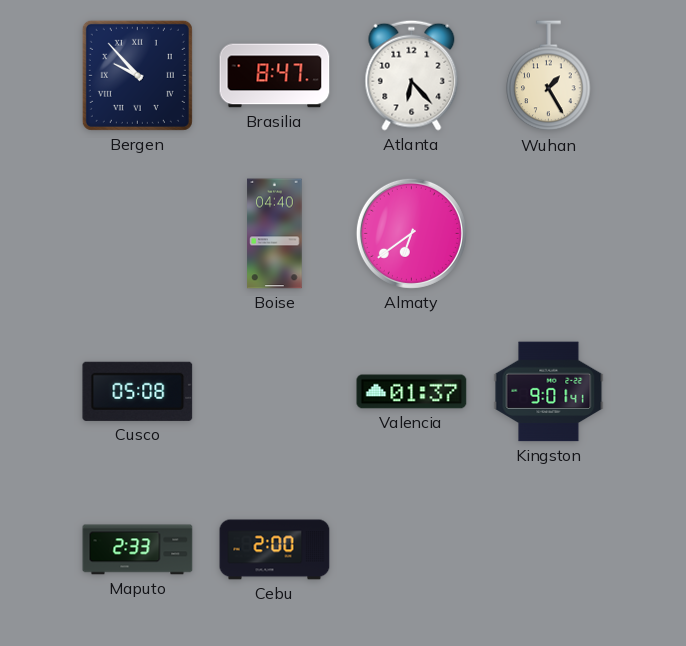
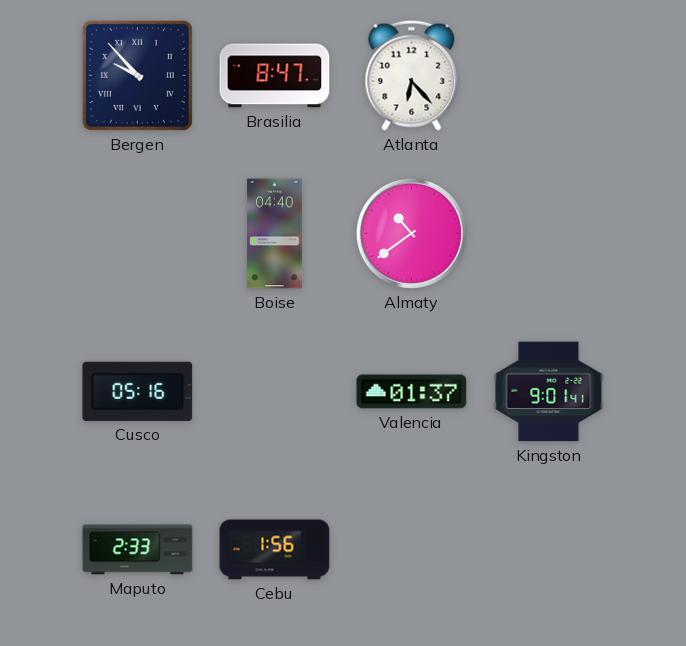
Wuhan: 1:25 -> none
Almaty: 6:39 -> 10:39
Cusco: 05:08 -> 05:16
Cebu: 2:00 -> 1:56
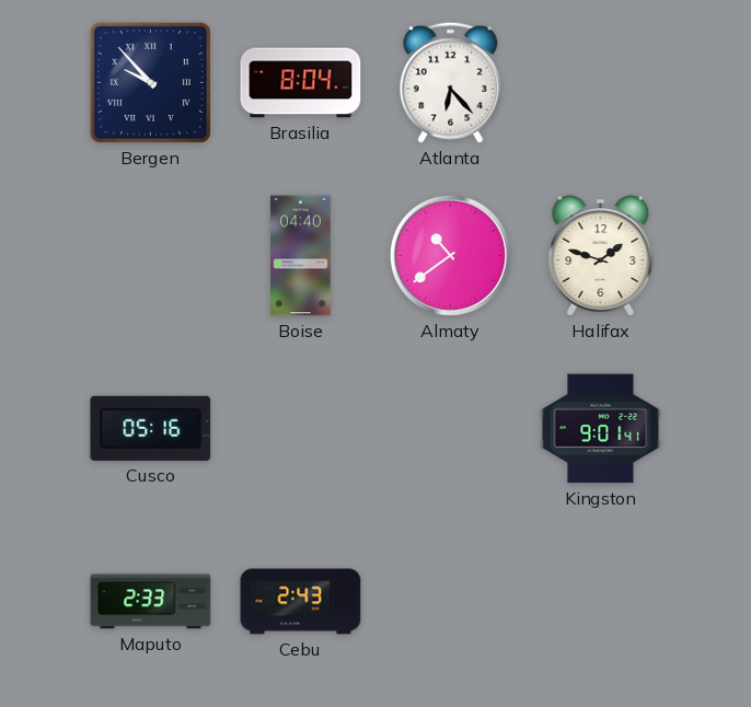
Brasilia: 8:47 -> 8:04
Halifax: none -> 1:48
Valencia: 01:37 -> none
Cebu: 1:56 -> 2:43
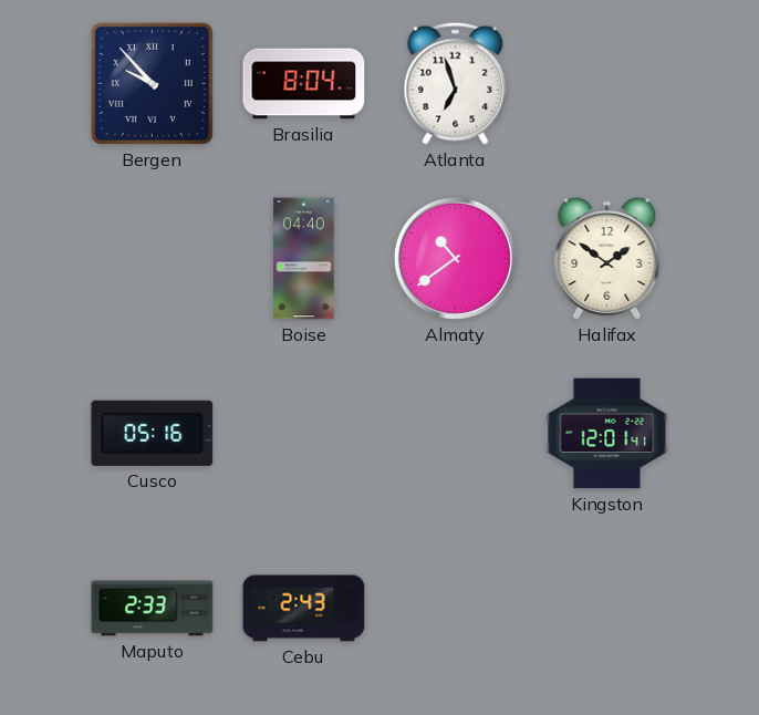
Atlanta: 6:23 -> 6:57
Halifax: 1:48 -> 1:51
Kingston: 9:01 -> 12:01
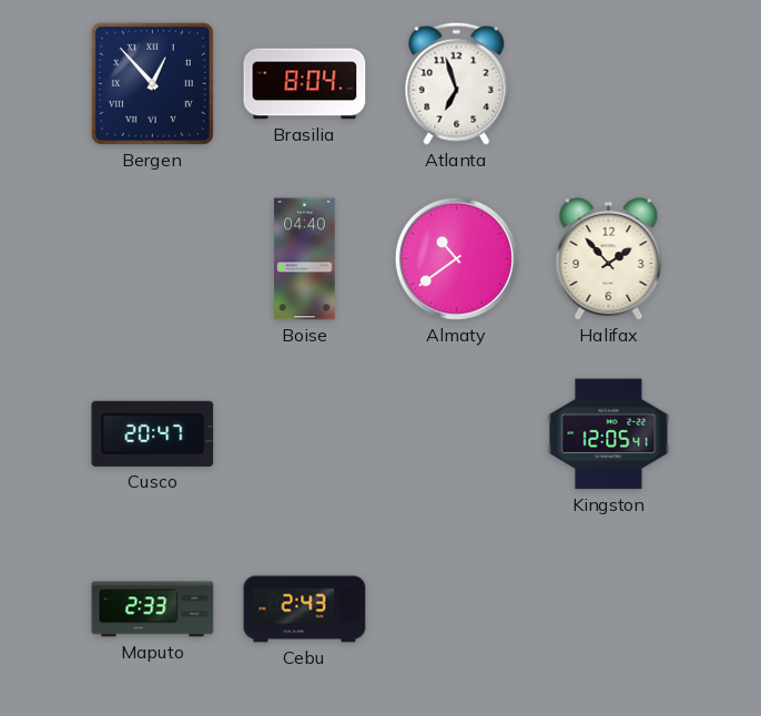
Bergen: 9:53 -> 12:53
Halifax: 1:51 -> 1:53
Cusco: 05:16 -> 20:47
Kingston: 12:01 -> 12:05
